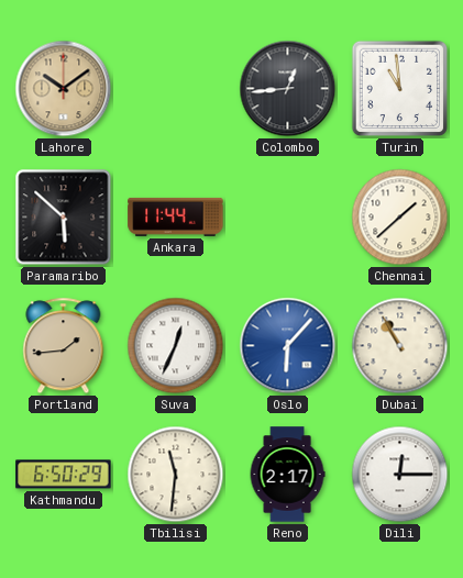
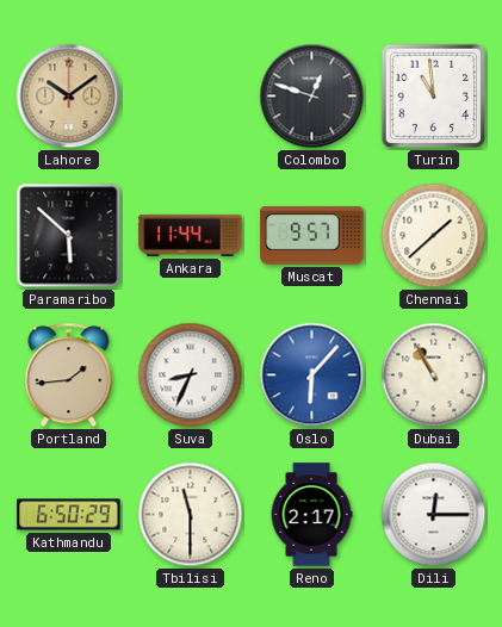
Colombo: 12:44 -> 12:48
Muscat: none -> 9:57
Suva: 12:34 -> 8:34
Tbilisi: 11:31 -> 11:30
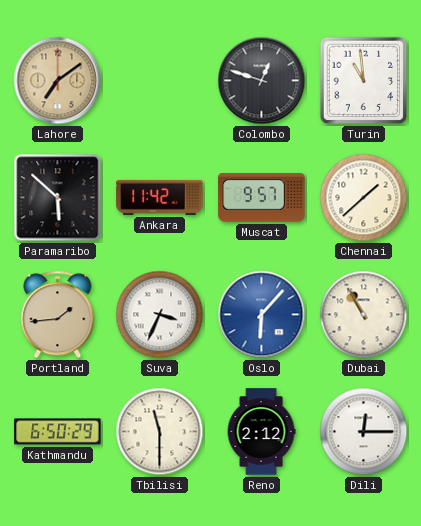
Lahore: 10:09 -> 7:09
Ankara: 11:44 -> 11:42
Suva: 8:34 -> 3:34
Reno: 2:17 -> 2:12
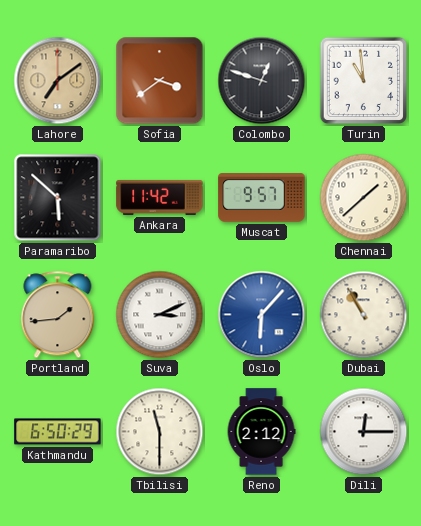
Sofia: none -> 3:39
Suva: 3:34 -> 3:11
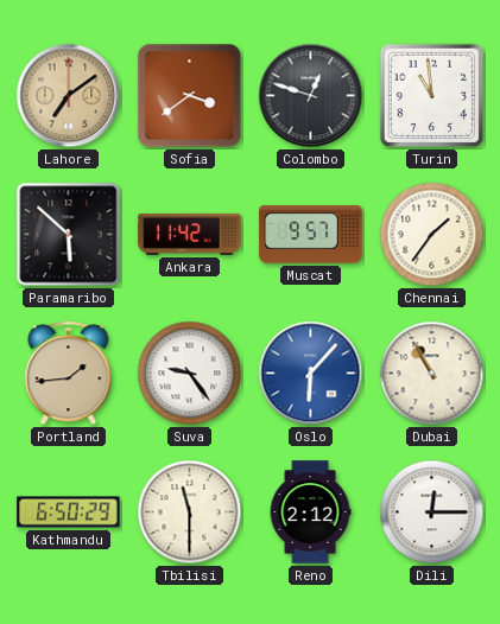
Chennai: 1:38 -> 1:36
Suva: 3:11 -> 9:24
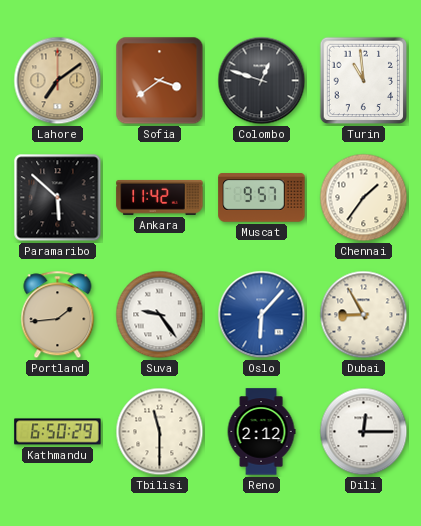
Dubai: 10:55 -> 8:55
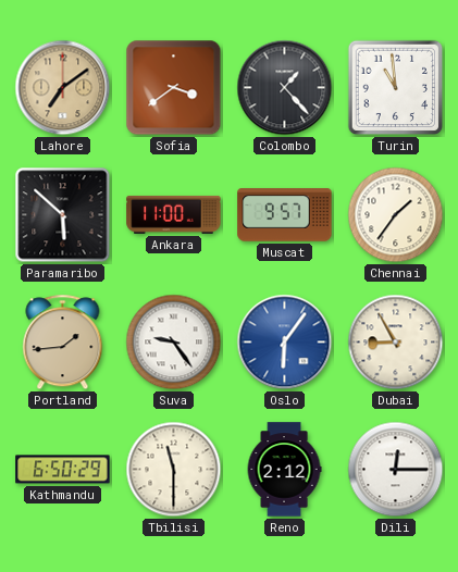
Colombo: 12:48 -> 1:23
Ankara: 11:42 -> 11:00
Oslo: 6:07 -> 6:06
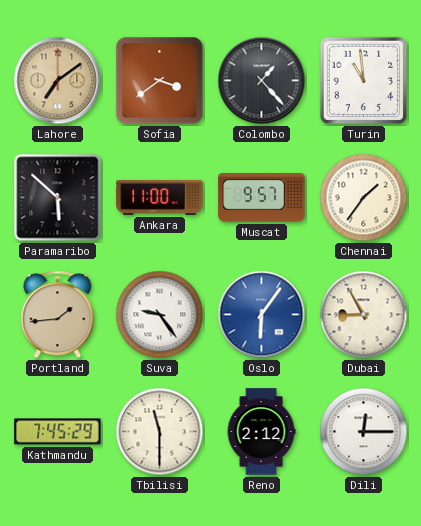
Kathmandu: 6:50 -> 7:45
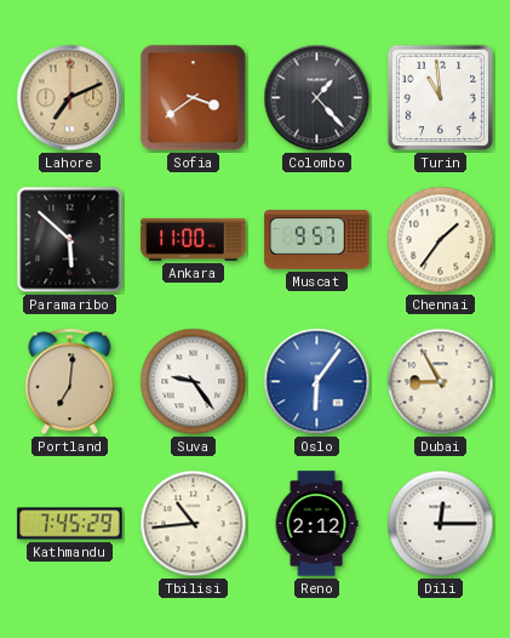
Lahore: 7:09 -> 7:11
Portland: 1:44 -> 7:01
Tbilisi: 11:30 -> 10:44
